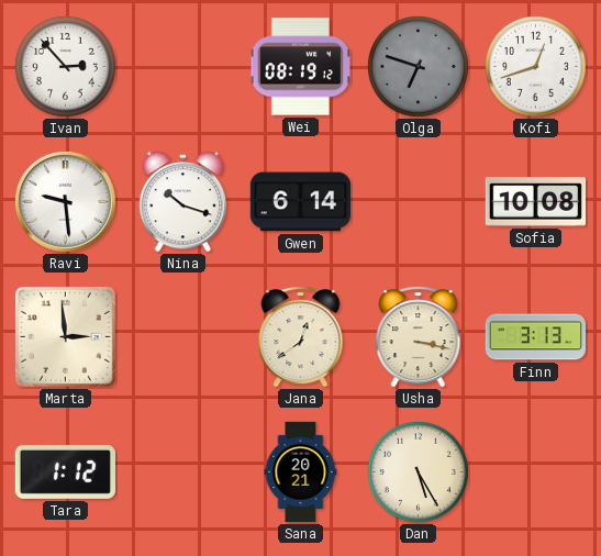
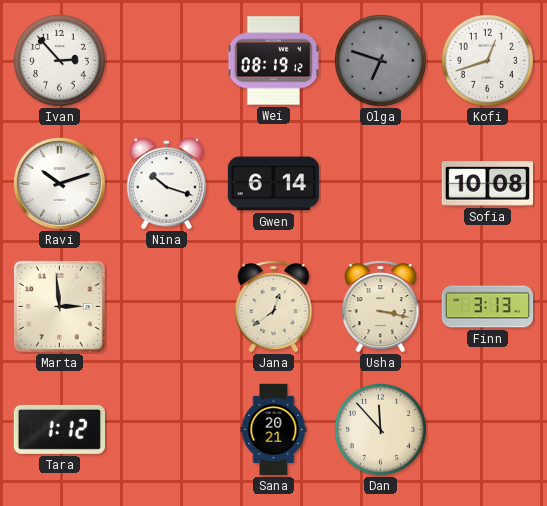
Ravi: 9:29 -> 10:12
Dan: 5:25 -> 11:53
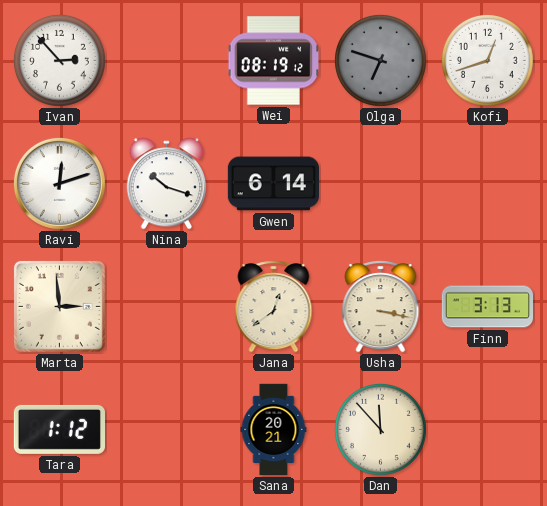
Ravi: 10:12 -> 12:12
Sofia: 10:08 -> none
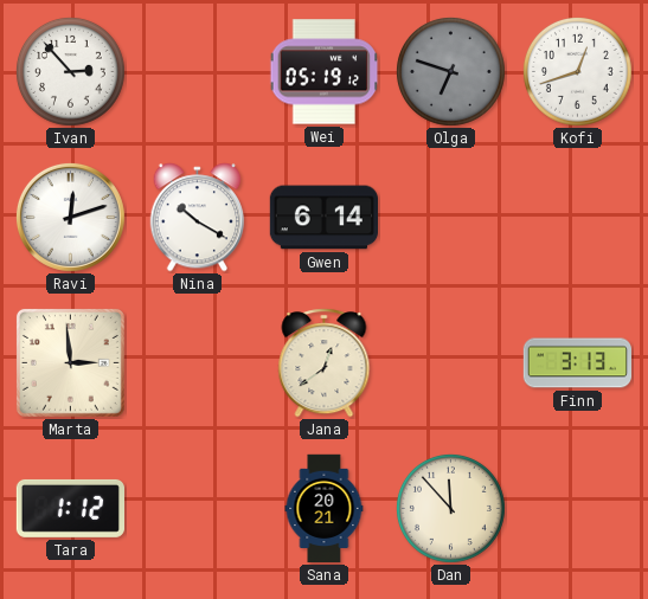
Wei: 08:19 -> 05:19
Nina: 10:18 -> 10:20
Usha: 3:17 -> none
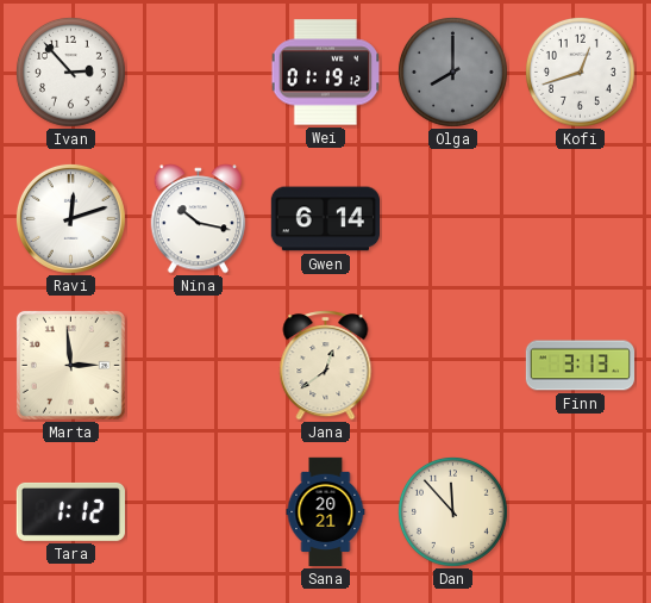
Wei: 05:19 -> 01:19
Olga: 6:48 -> 8:00
Nina: 10:20 -> 10:17
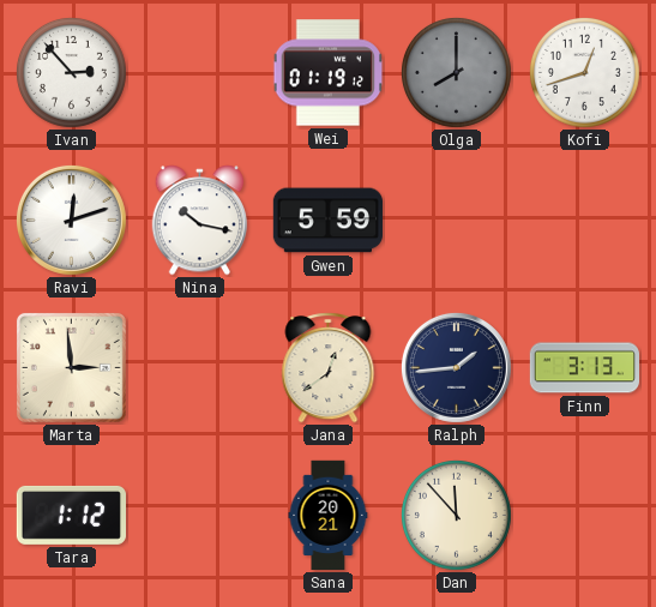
Gwen: 6:14 -> 5:59
Ralph: none -> 1:44
